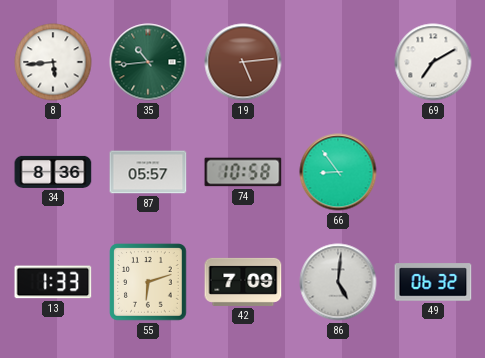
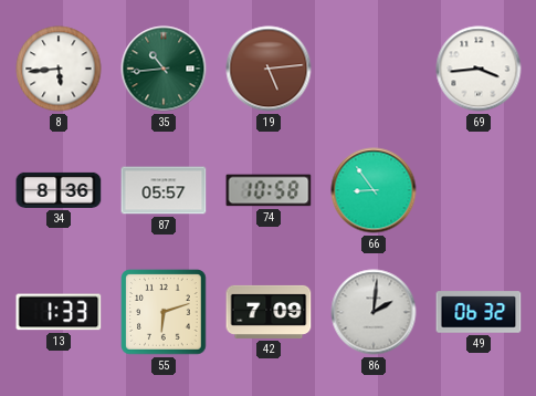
69: 7:10 -> 3:44
86: 5:01 -> 2:01
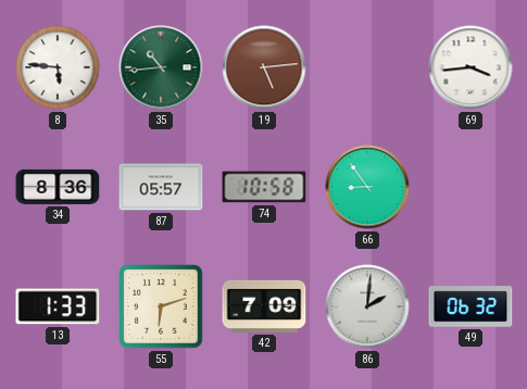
8: 5:44 -> 5:46
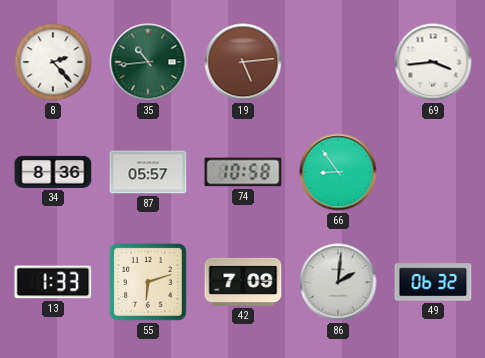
8: 5:46 -> 2:23
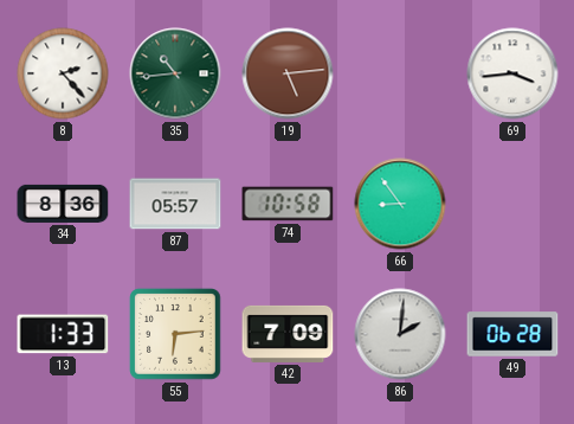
55: 6:12 -> 6:14
49: 06:32 -> 06:28
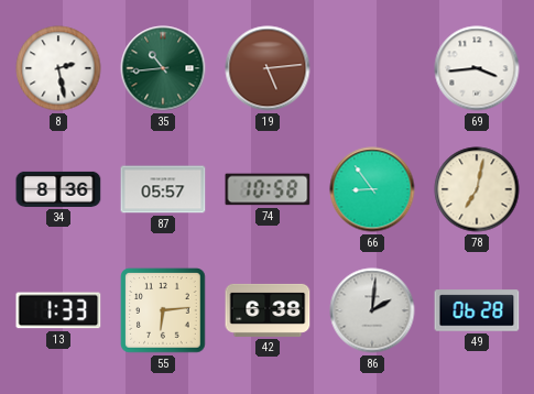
8: 2:23 -> 2:28
78: none -> 7:02
42: 7:09 -> 6:38
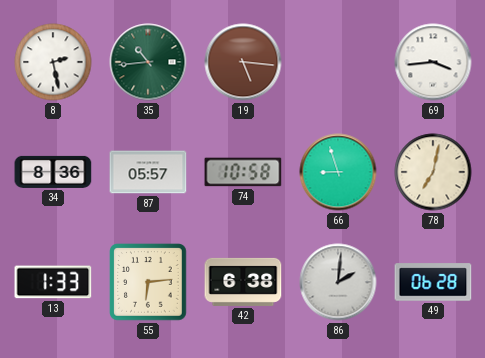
19: 5:14 -> 5:16
66: 8:54 -> 8:57
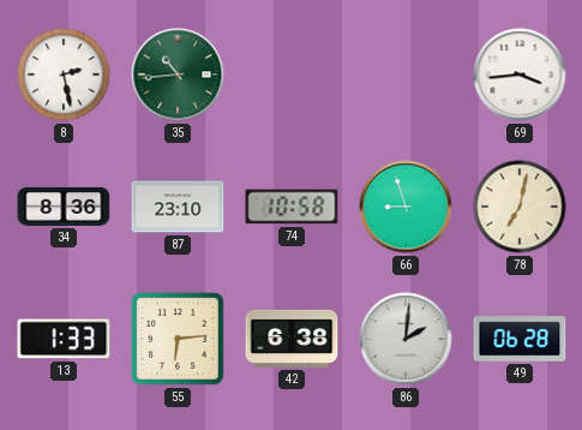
19: 5:16 -> none
87: 05:57 -> 23:10
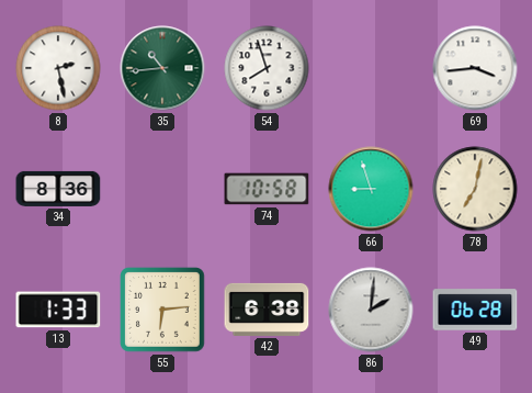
54: none -> 7:57
87: 23:10 -> none
